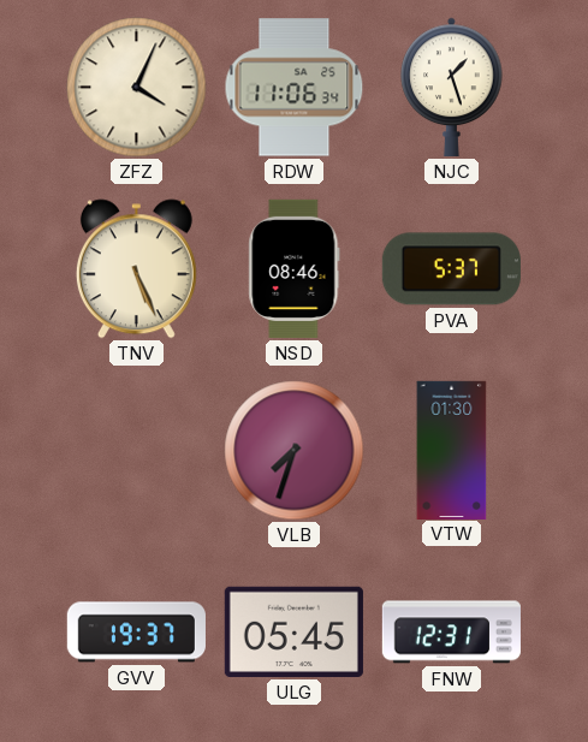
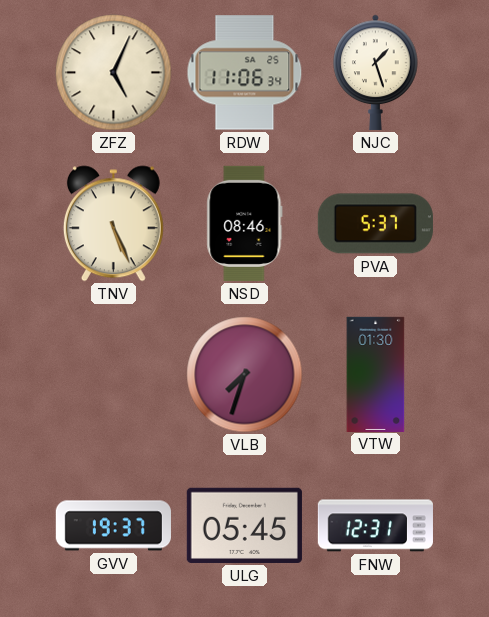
ZFZ: 4:04 -> 5:04
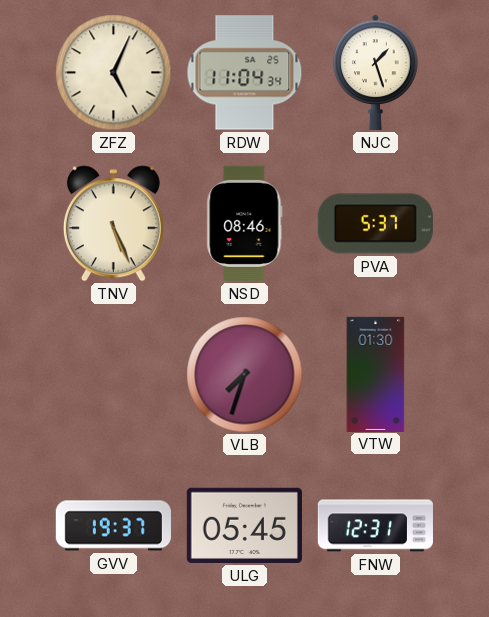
RDW: 11:06 -> 11:04
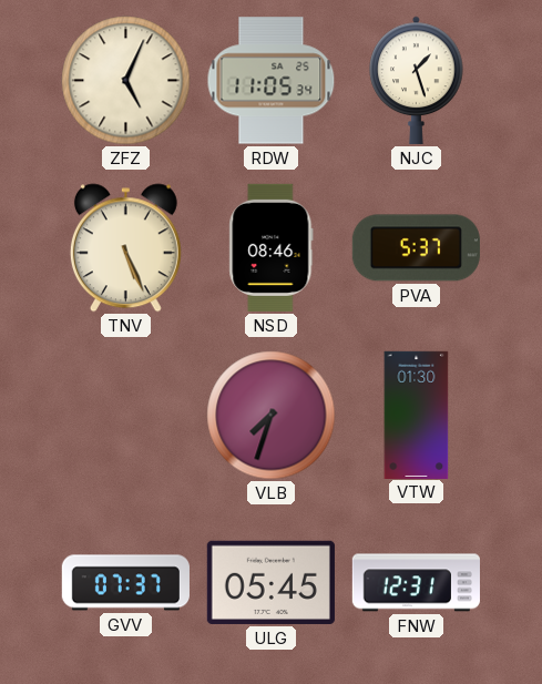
RDW: 11:04 -> 11:05
GVV: 19:37 -> 07:37
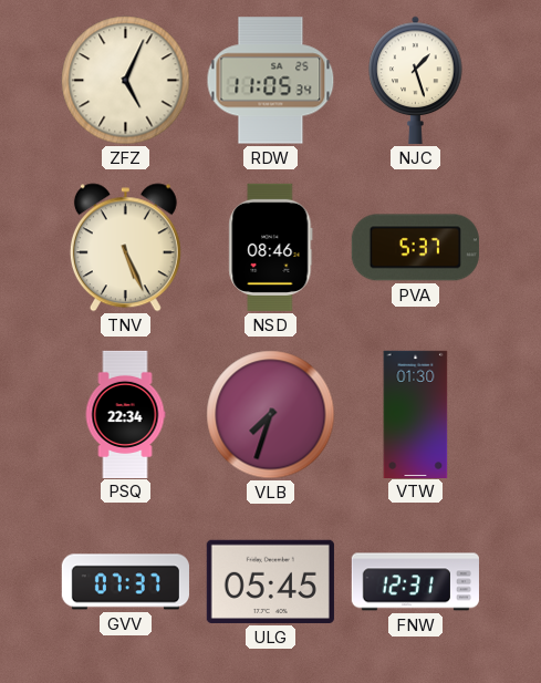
PSQ: none -> 22:34
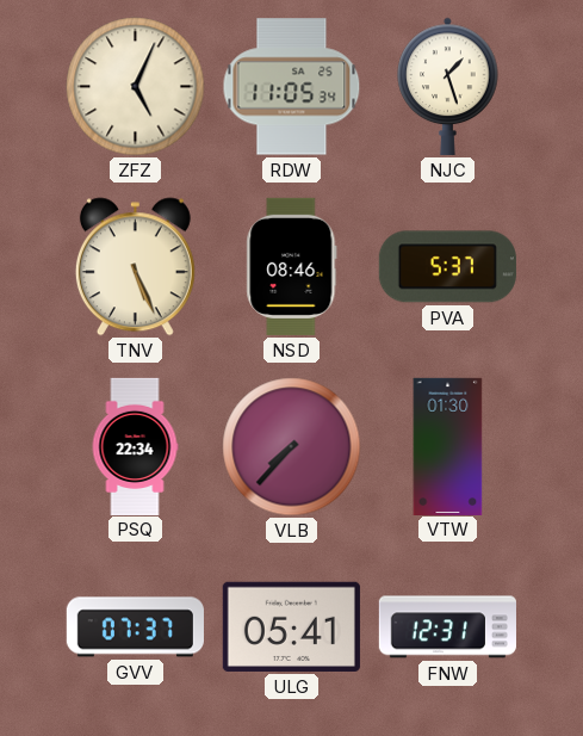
VLB: 7:33 -> 7:37
ULG: 05:45 -> 05:41
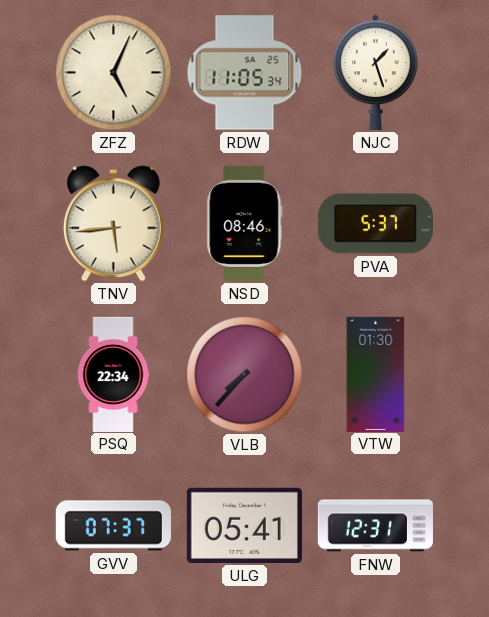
TNV: 5:26 -> 5:44
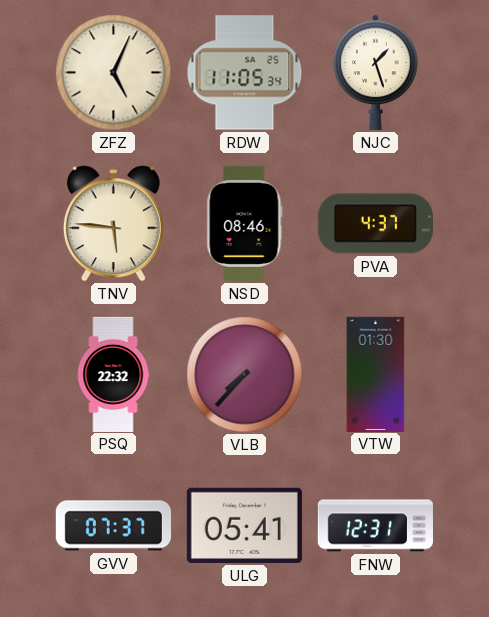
TNV: 5:44 -> 5:46
PVA: 5:37 -> 4:37
PSQ: 22:34 -> 22:32
